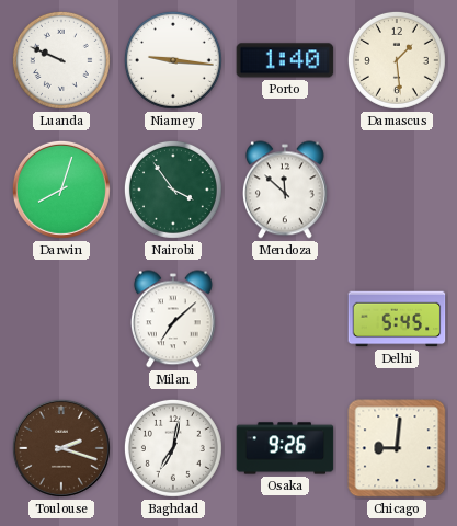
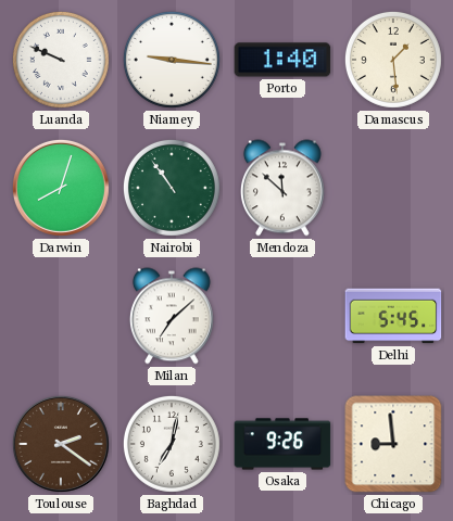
Nairobi: 3:54 -> 10:54
Toulouse: 2:18 -> 2:21
Chicago: 9:01 -> 8:59
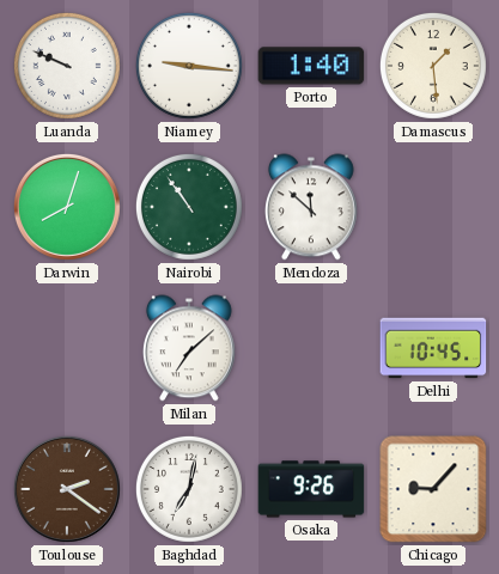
Delhi: 5:45 -> 10:45
Chicago: 8:59 -> 9:07
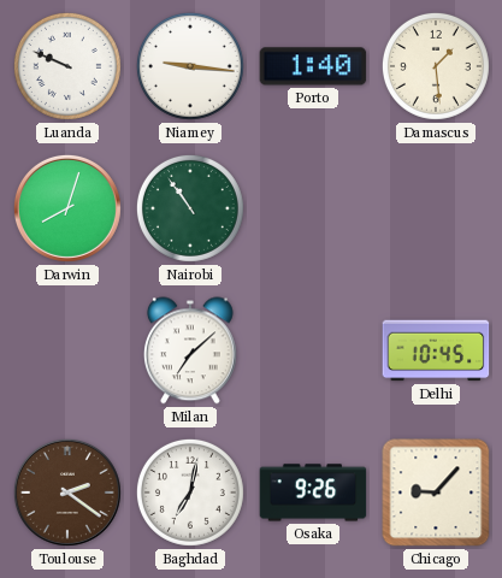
Mendoza: 11:52 -> none
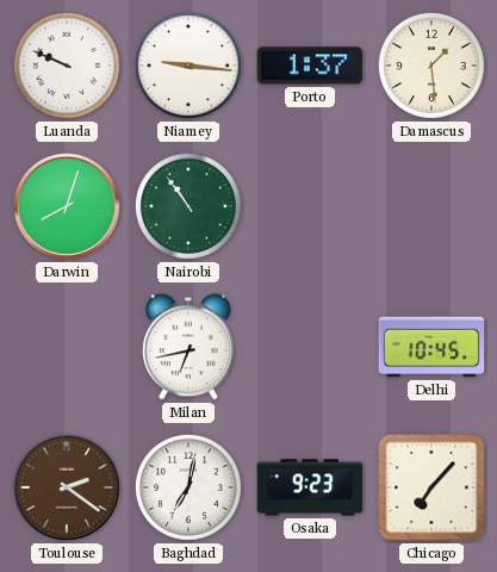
Porto: 1:40 -> 1:37
Milan: 7:08 -> 6:43
Osaka: 9:26 -> 9:23
Chicago: 9:07 -> 7:07
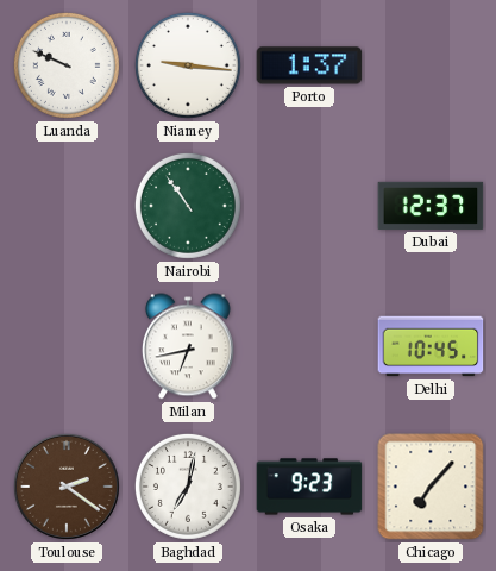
Damascus: 1:29 -> none
Darwin: 8:03 -> none
Dubai: none -> 12:37
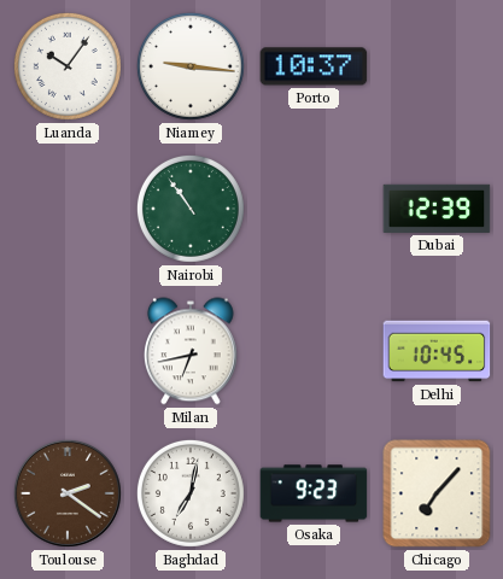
Luanda: 9:49 -> 10:06
Porto: 1:37 -> 10:37
Dubai: 12:37 -> 12:39
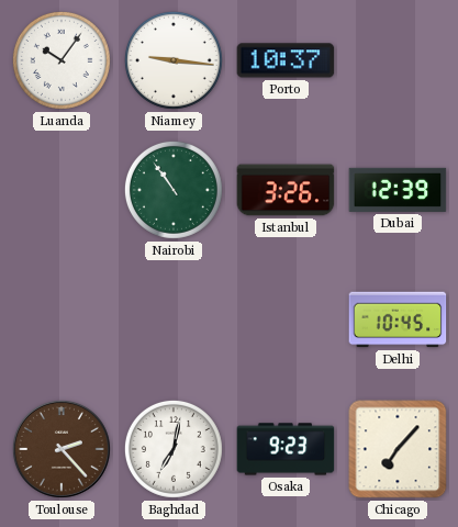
Istanbul: none -> 3:26
Milan: 6:43 -> none
Toulouse: 2:21 -> 2:23
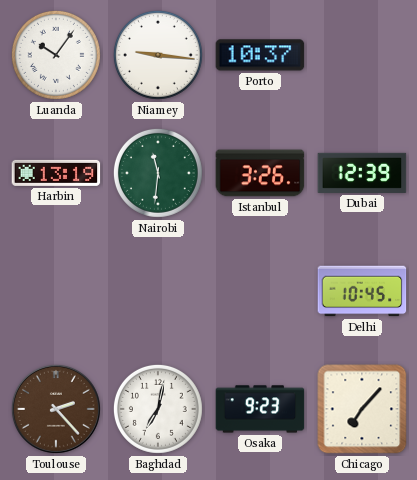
Harbin: none -> 13:19
Nairobi: 10:54 -> 11:31
